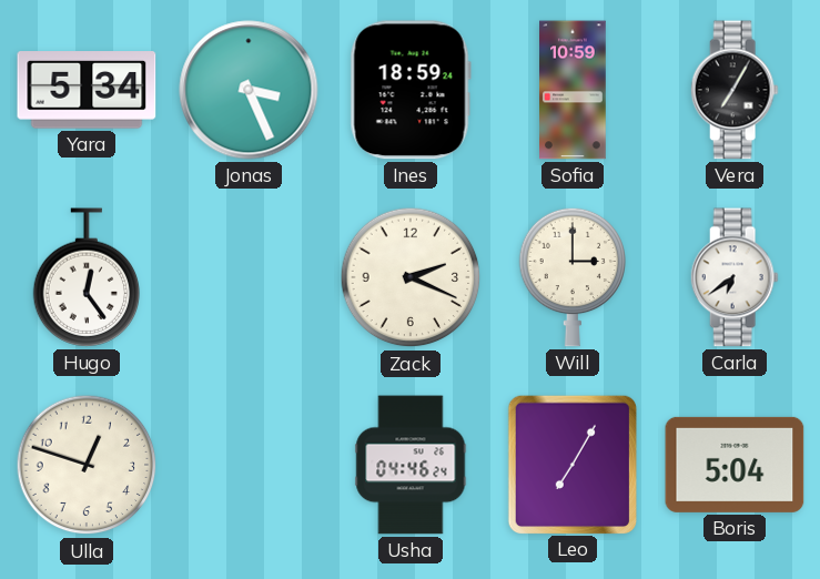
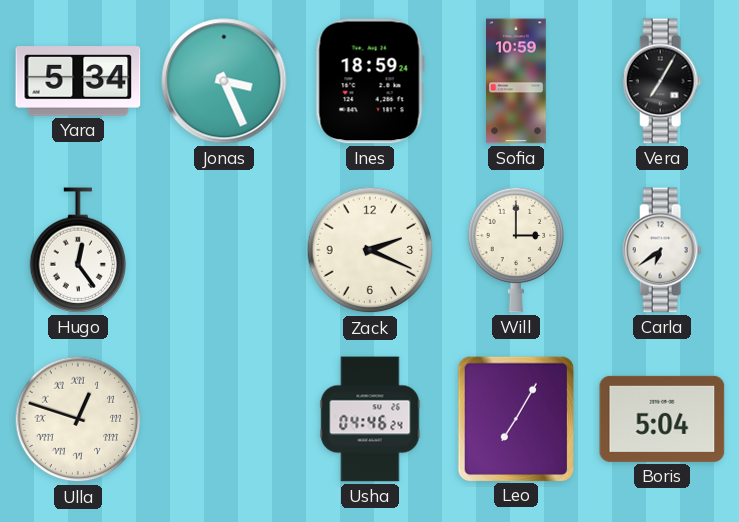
Ulla numerals: Arabic -> Roman
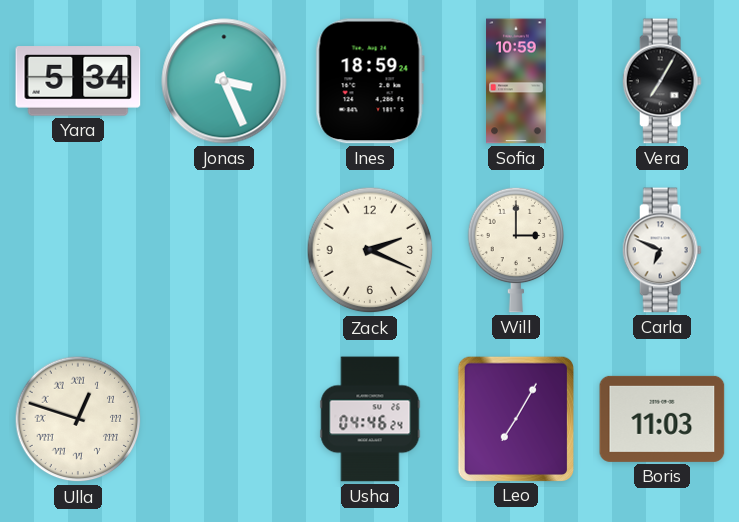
Hugo: 12:24 -> none
Carla: 6:39 -> 6:49
Boris: 5:04 -> 11:03
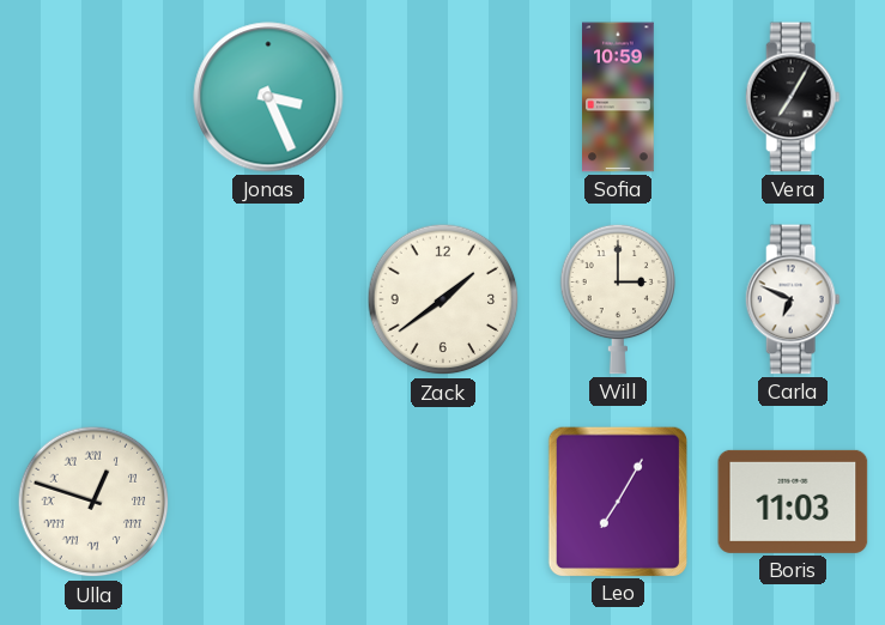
Yara: 5:34 -> none
Ines: 18:59 -> none
Zack: 2:19 -> 1:39
Usha: 04:46 -> none
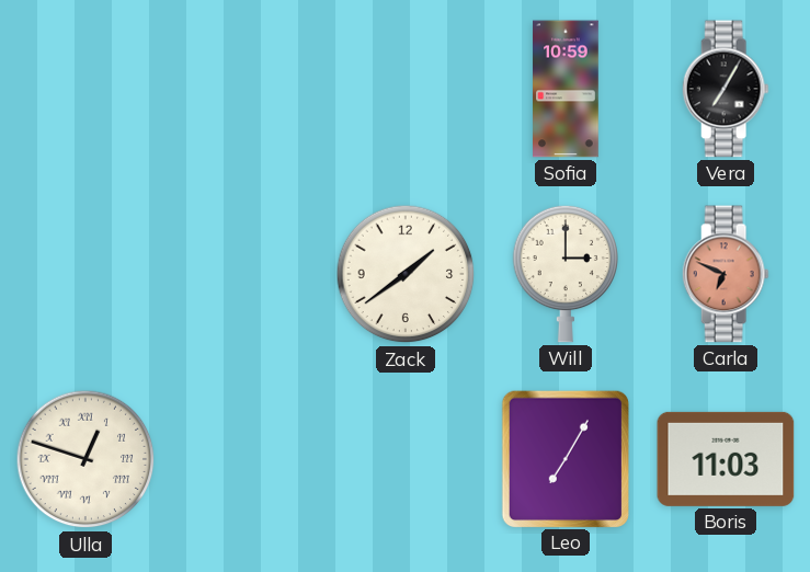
Jonas: 3:26 -> none
Carla dial: white -> salmon
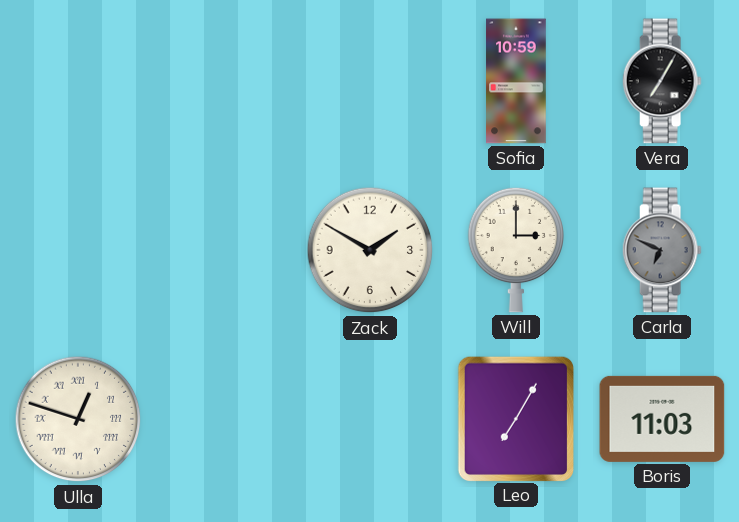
Zack: 1:39 -> 1:50
Carla dial: salmon -> grey
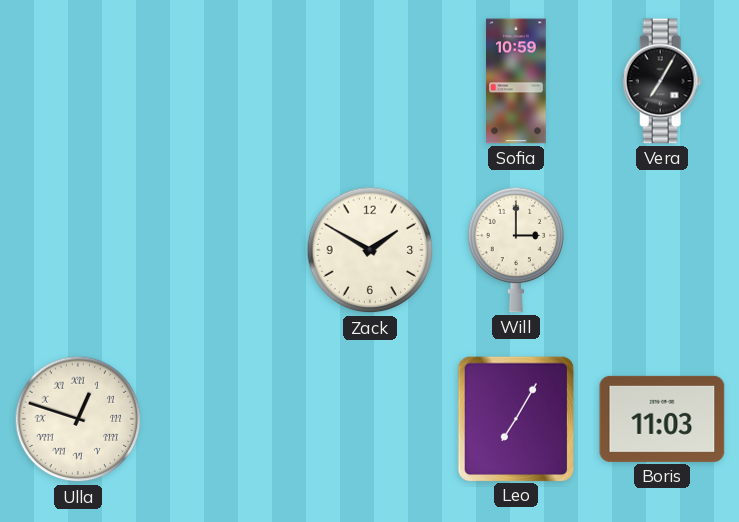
Carla: 6:49 -> none
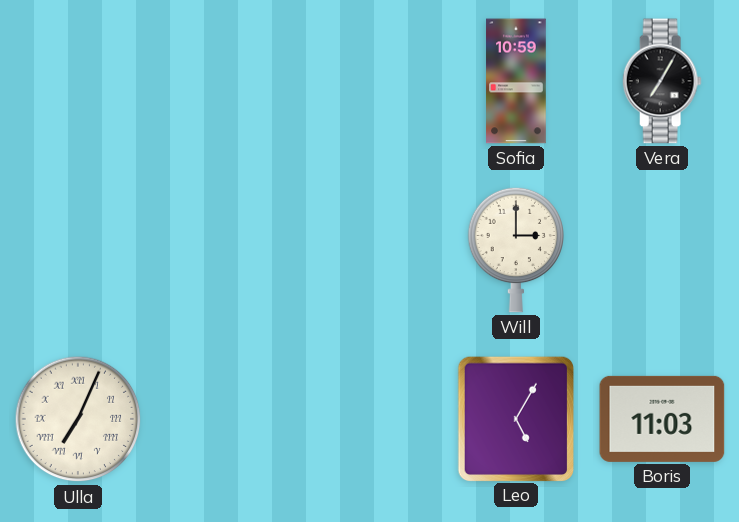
Zack: 1:50 -> none
Ulla: 12:48 -> 7:04
Leo: 7:05 -> 5:05
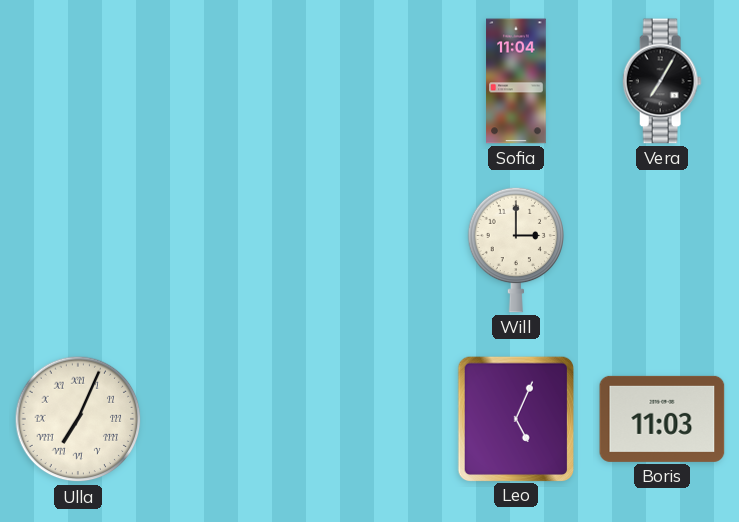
Sofia: 10:59 -> 11:04
Leo: 5:05 -> 5:04
